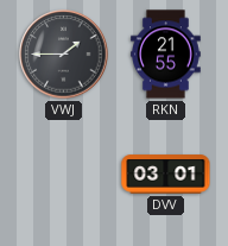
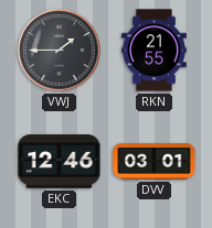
EKC: none -> 12:46
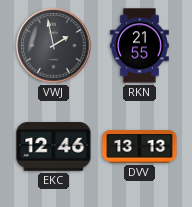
VWJ: 1:45 -> 1:58
DVV: 03:01 -> 13:13
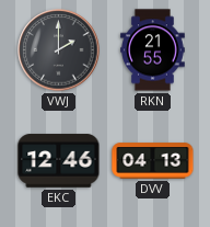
VWJ: 1:58 -> 2:00
DVV: 13:13 -> 04:13
